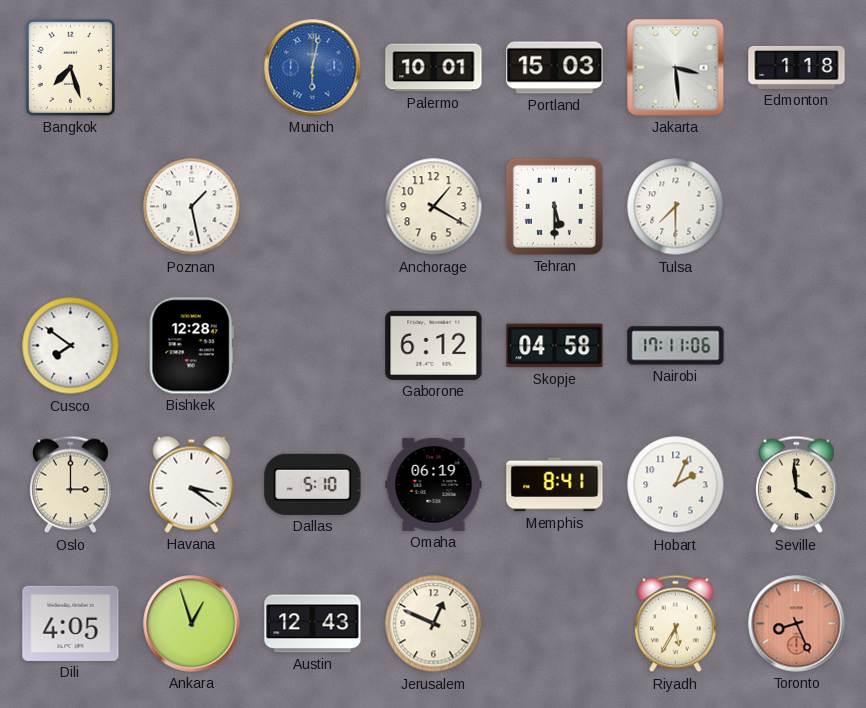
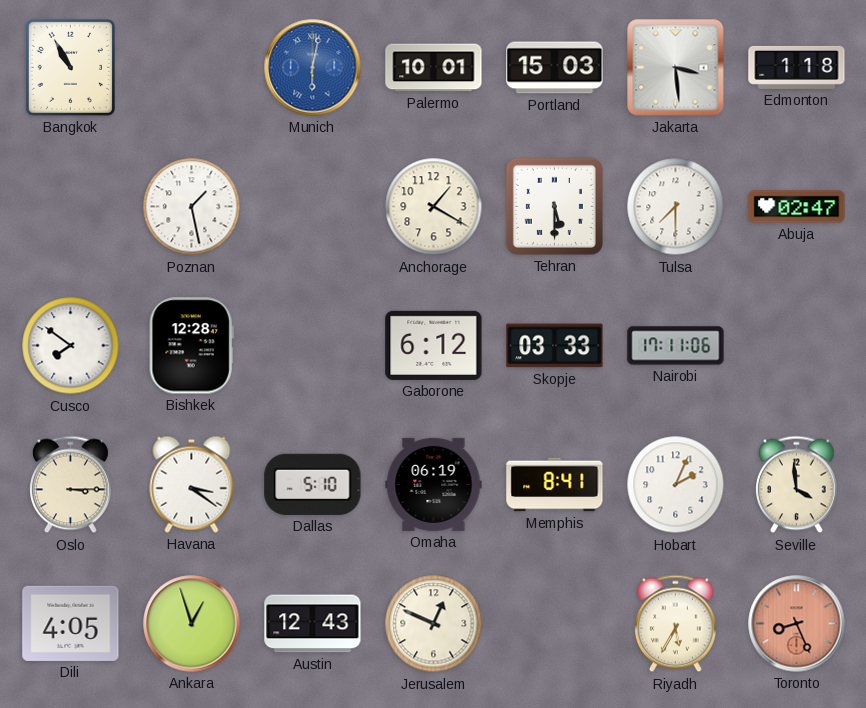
Bangkok: 7:27 -> 10:55
Abuja: none -> 02:47
Skopje: 04:58 -> 03:33
Oslo: 3:00 -> 3:15
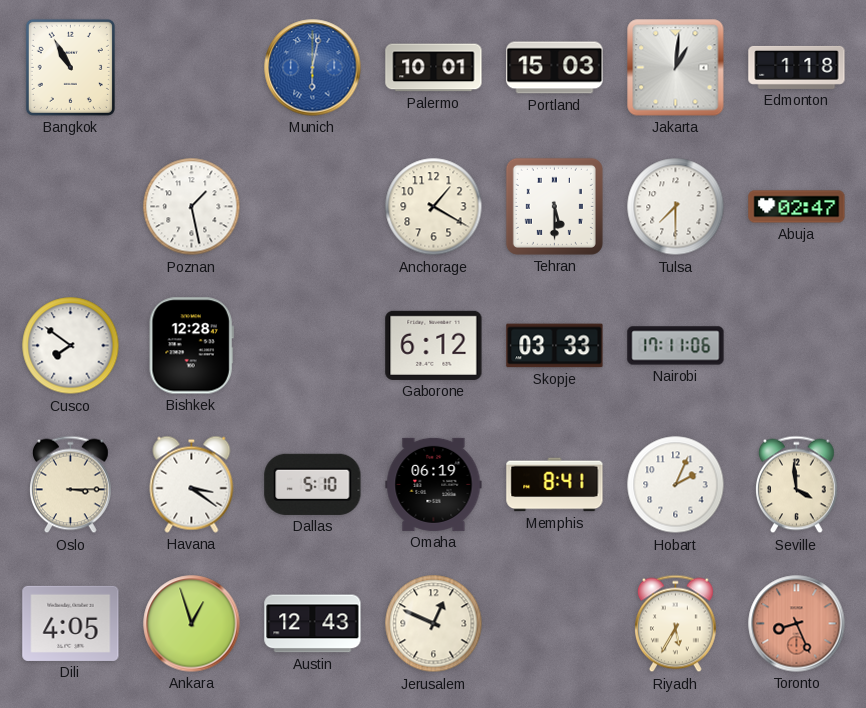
Jakarta: 3:29 -> 1:01
